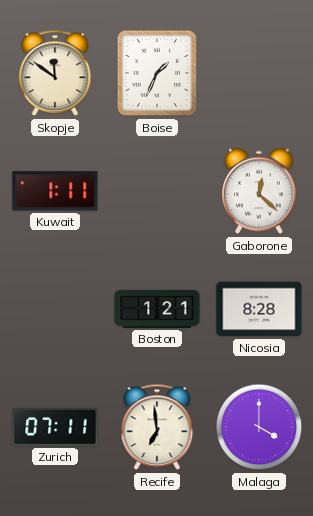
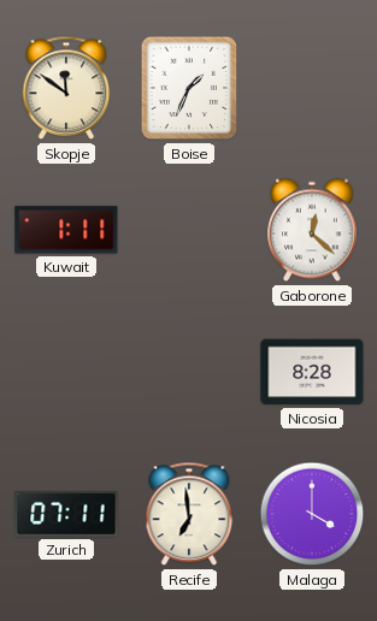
Boston: 1:21 -> none
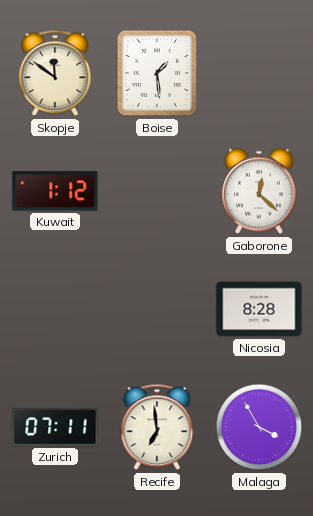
Boise: 1:34 -> 1:29
Kuwait: 1:11 -> 1:12
Malaga: 4:00 -> 3:55
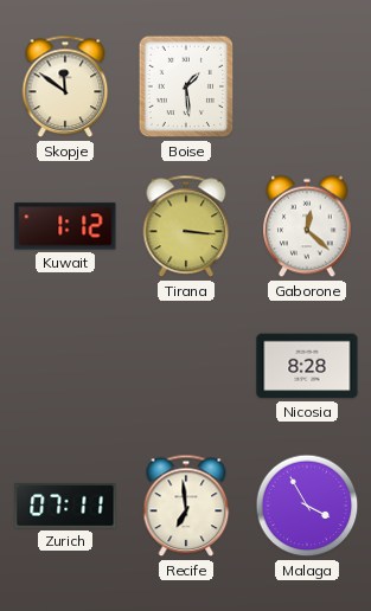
Tirana: none -> 3:16
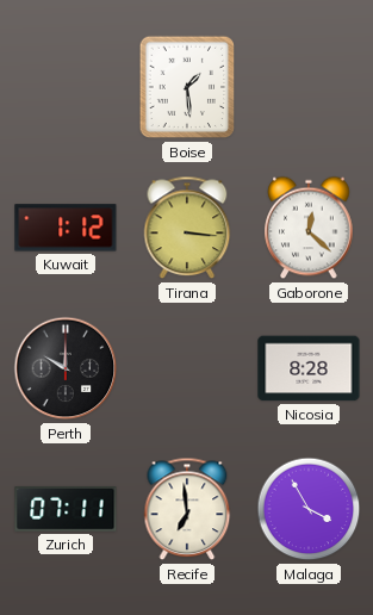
Skopje: 11:51 -> none
Perth: none -> 10:00
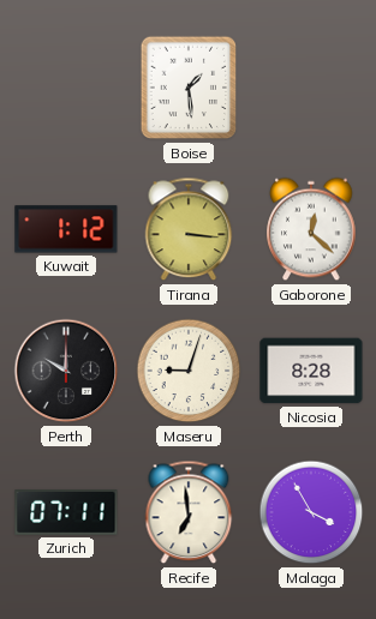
Maseru: none -> 9:03
